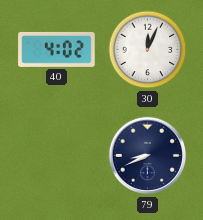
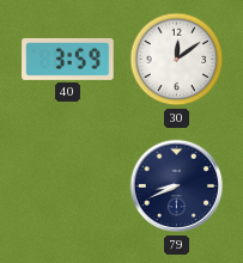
40: 4:02 -> 3:59
30: 12:04 -> 12:09
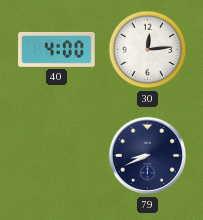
40: 3:59 -> 4:00
30: 12:09 -> 12:14
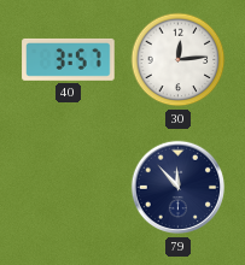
40: 4:00 -> 3:57
79: 8:41 -> 11:53
